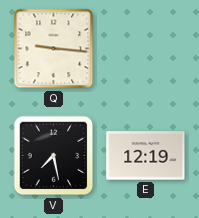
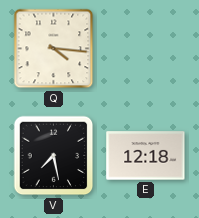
Q: 9:16 -> 4:16
E: 12:19 -> 12:18
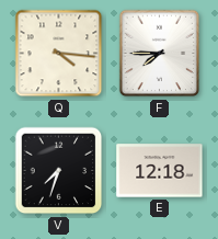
F: none -> 7:45
V: 7:28 -> 7:33
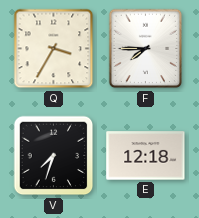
Q: 4:16 -> 3:35
